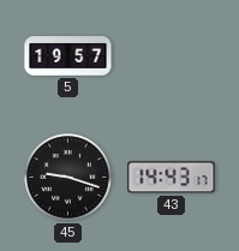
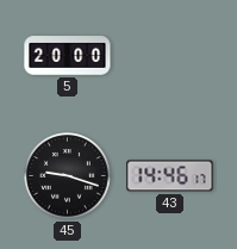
5: 19:57 -> 20:00
43: 14:43 -> 14:46
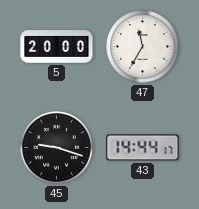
47: none -> 11:35
43: 14:46 -> 14:44
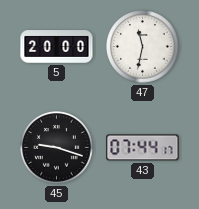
47: 11:35 -> 11:32
43: 14:44 -> 07:44
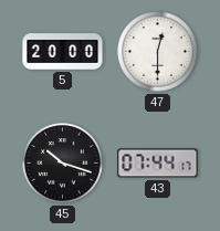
47: 11:32 -> 12:30
45: 9:18 -> 10:18
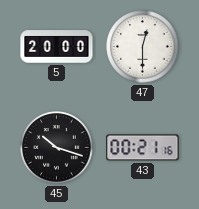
43: 07:44 -> 00:21
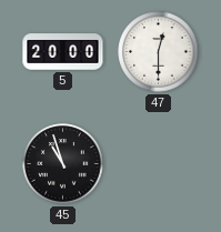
45: 10:18 -> 10:57
43: 00:21 -> none
